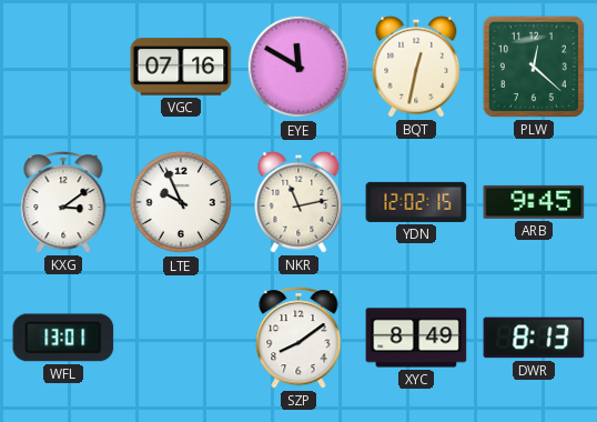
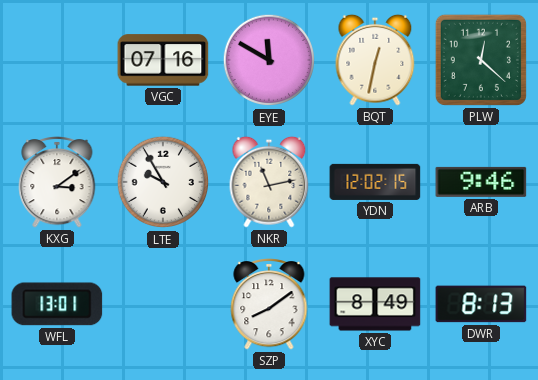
LTE: 9:56 -> 9:55
ARB: 9:45 -> 9:46
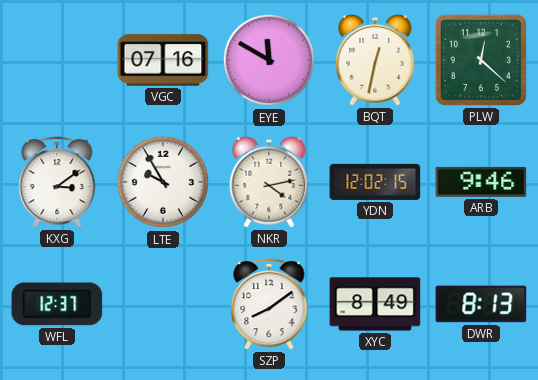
NKR: 11:13 -> 4:13
WFL: 13:01 -> 12:37
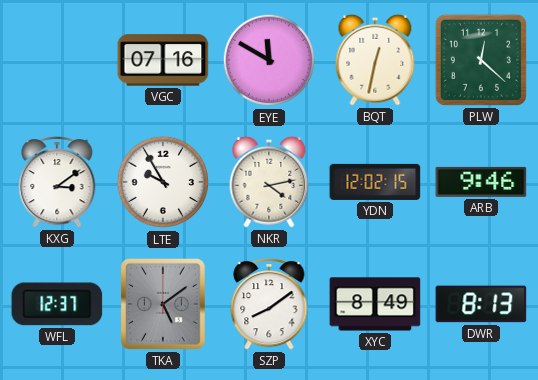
TKA: none -> 5:09
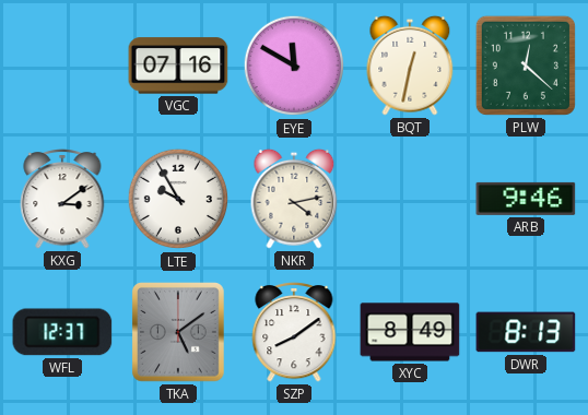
YDN: 12:02 -> none
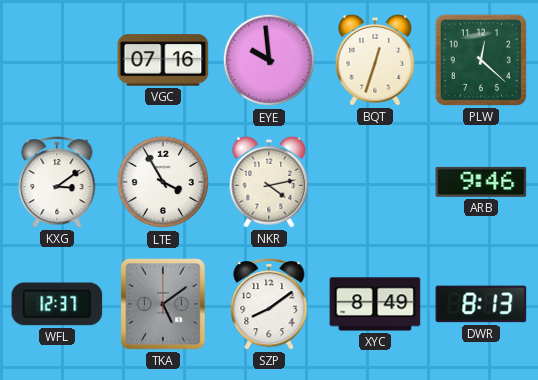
EYE: 11:50 -> 9:59
BQT: 12:32 -> 12:33
LTE: 9:55 -> 3:55
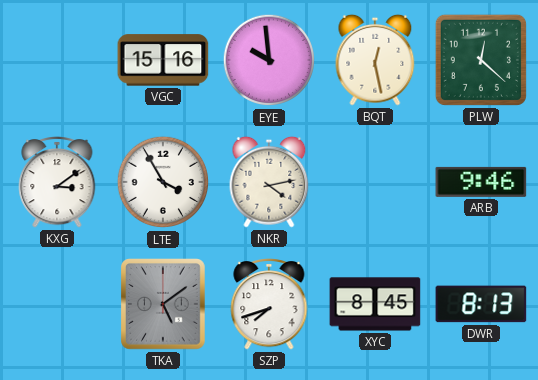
VGC: 07:16 -> 15:16
BQT: 12:33 -> 12:28
WFL: 12:37 -> none
SZP: 8:09 -> 7:42
XYC: 8:49 -> 8:45
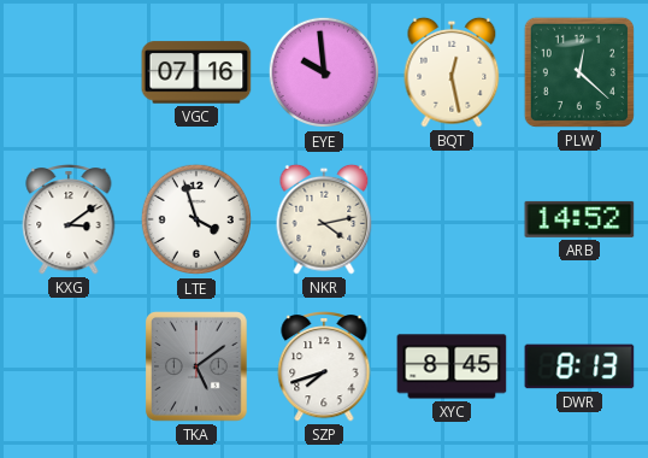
VGC: 15:16 -> 07:16
LTE: 3:55 -> 3:57
ARB: 9:46 -> 14:52
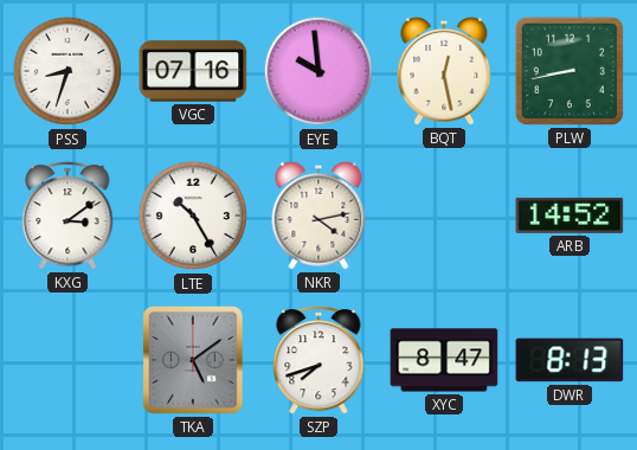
PSS: none -> 8:33
PLW: 12:22 -> 8:43
LTE: 3:57 -> 10:25
XYC: 8:45 -> 8:47
